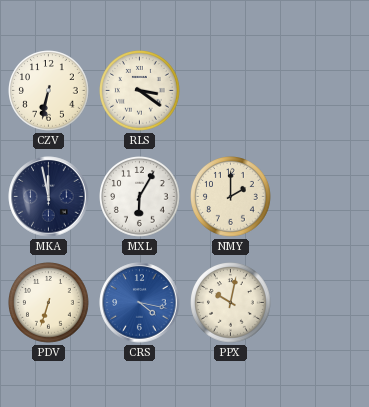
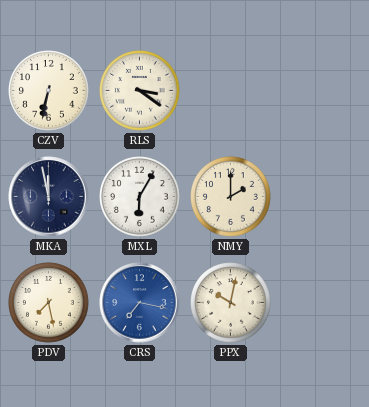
PDV: 6:33 -> 7:28
CRS: 4:17 -> 7:17
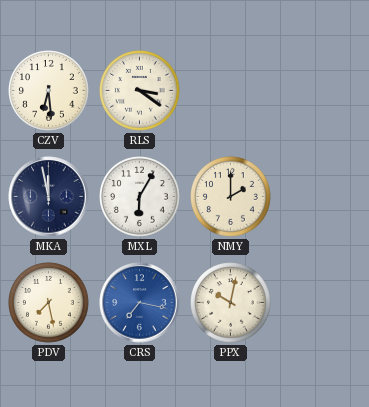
CZV: 6:32 -> 6:29
